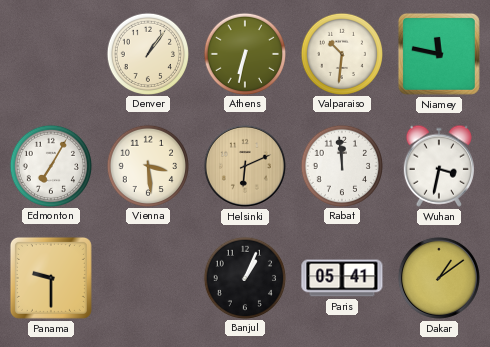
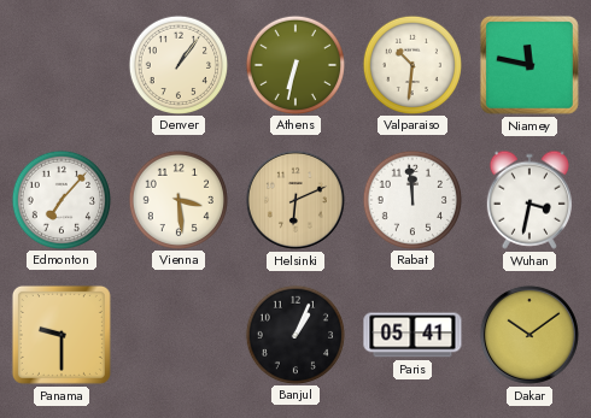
Edmonton: 7:05 -> 7:07
Dakar: 1:09 -> 10:09
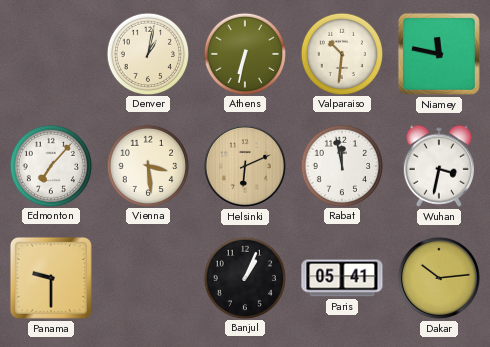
Denver: 1:06 -> 1:02
Rabat: 11:59 -> 11:58
Dakar: 10:09 -> 10:14
